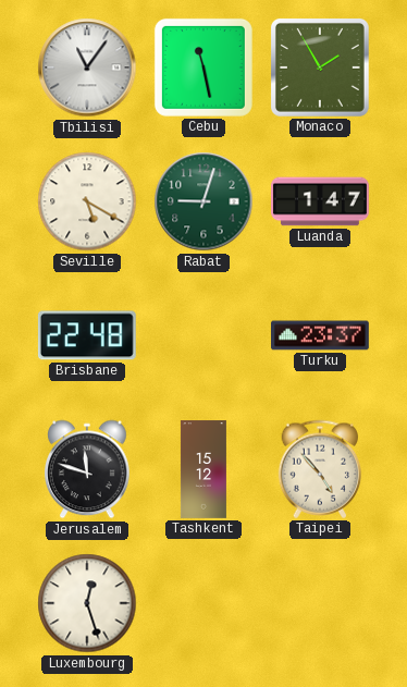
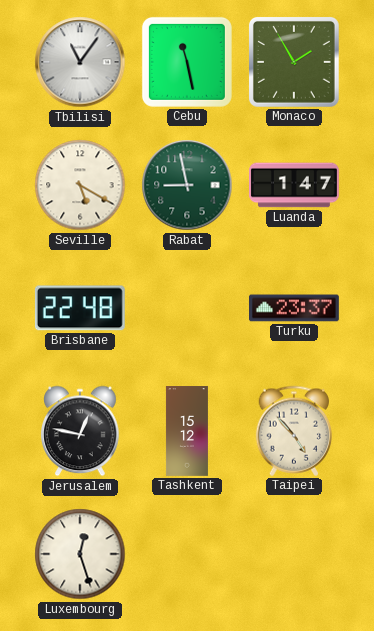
Rabat: 9:03 -> 8:58
Jerusalem: 11:48 -> 12:47
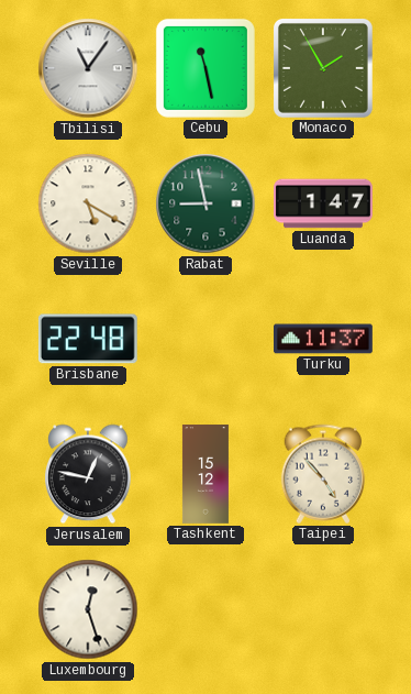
Turku: 23:37 -> 11:37
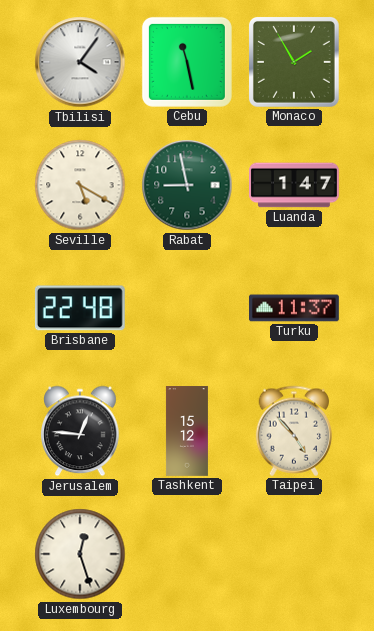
Tbilisi: 11:06 -> 4:06
Jerusalem: 12:47 -> 12:46
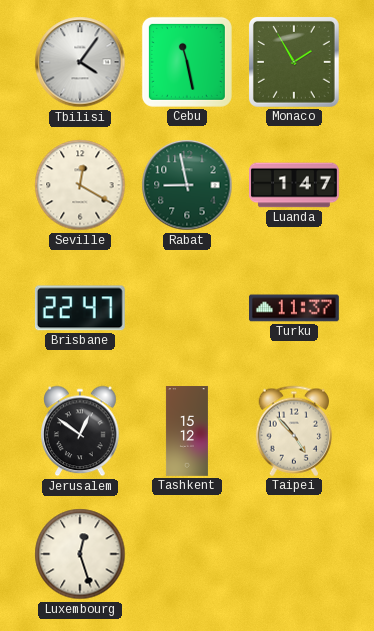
Seville: 5:20 -> 12:20
Brisbane: 22:48 -> 22:47
Jerusalem: 12:46 -> 12:51
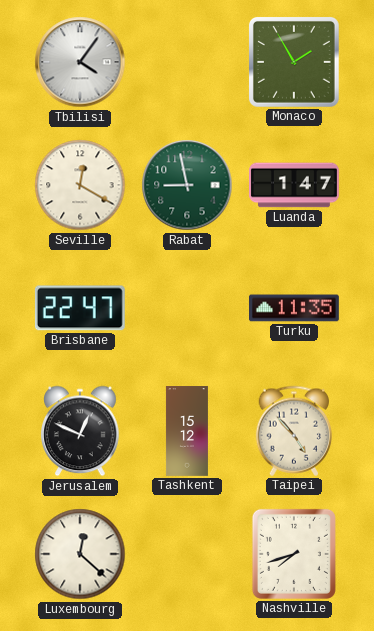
Cebu: 11:28 -> none
Turku: 11:37 -> 11:35
Jerusalem: 12:51 -> 12:49
Luxembourg: 12:27 -> 12:22
Nashville: none -> 7:42
